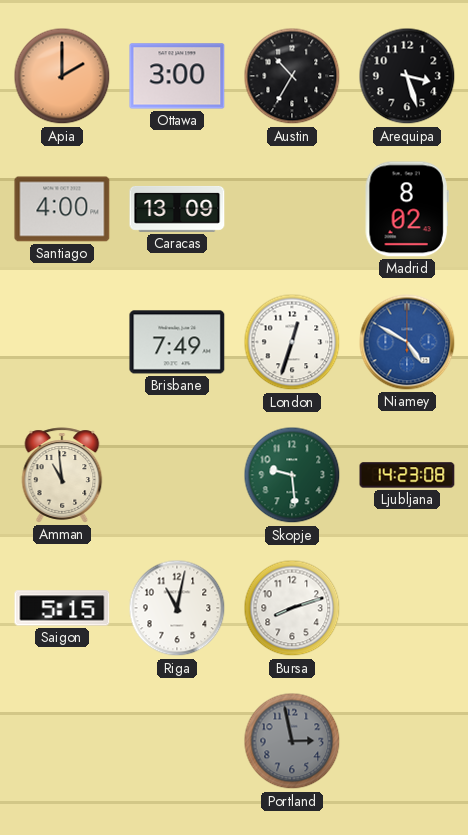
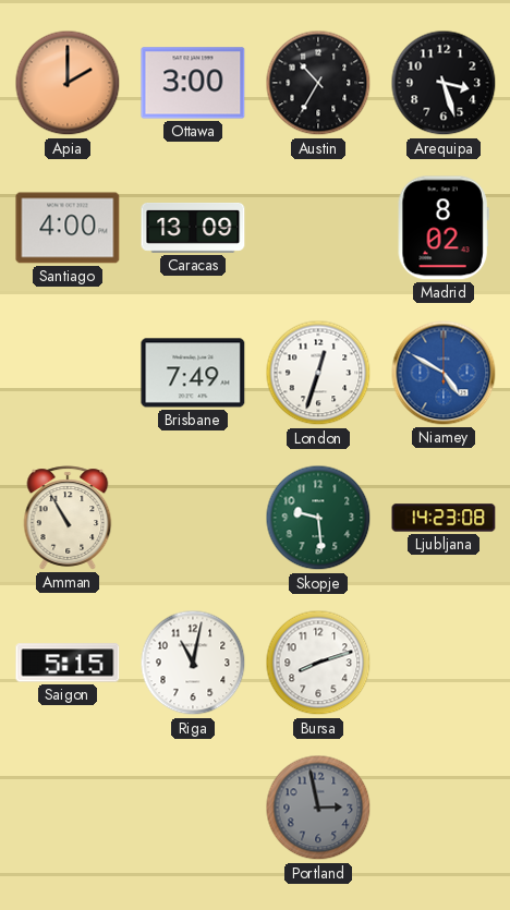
Amman: 10:59 -> 10:55
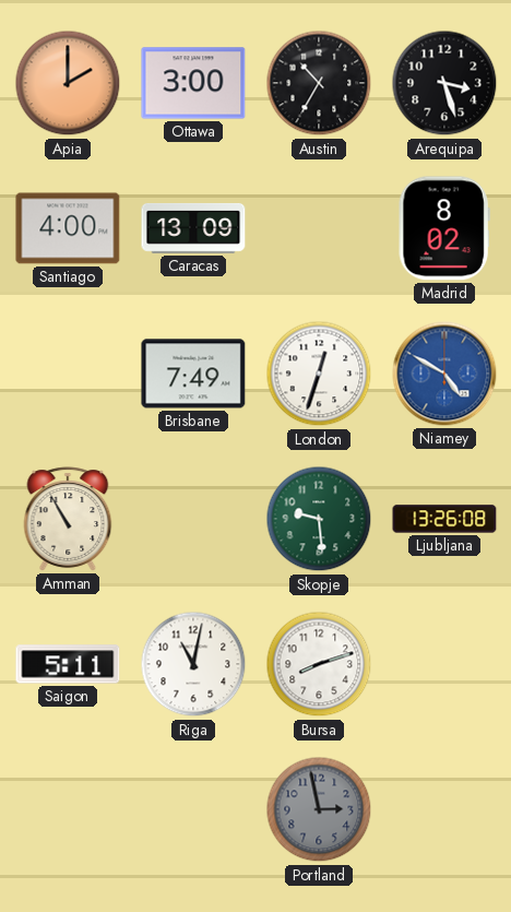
Ljubljana: 14:23 -> 13:26
Saigon: 5:15 -> 5:11
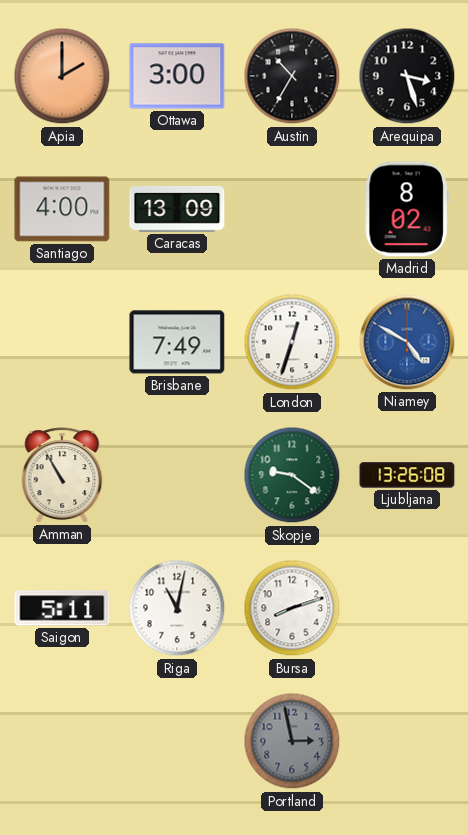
Skopje: 9:29 -> 9:21
